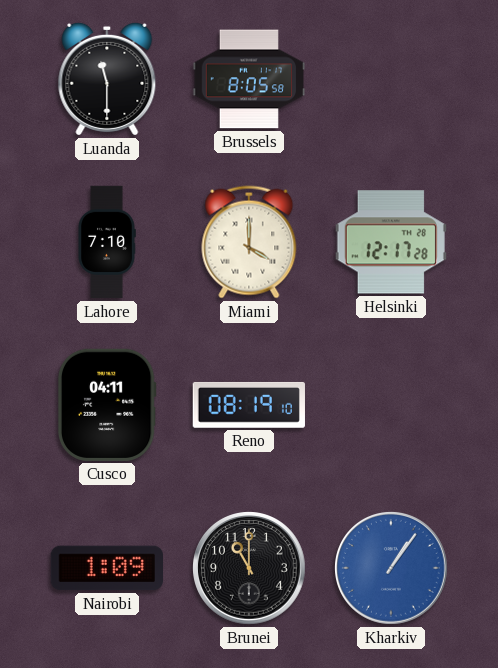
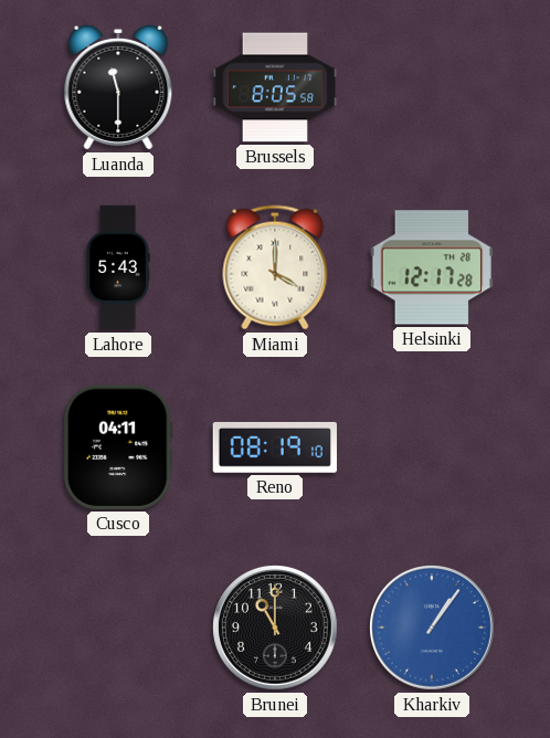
Lahore: 7:10 -> 5:43
Nairobi: 1:09 -> none
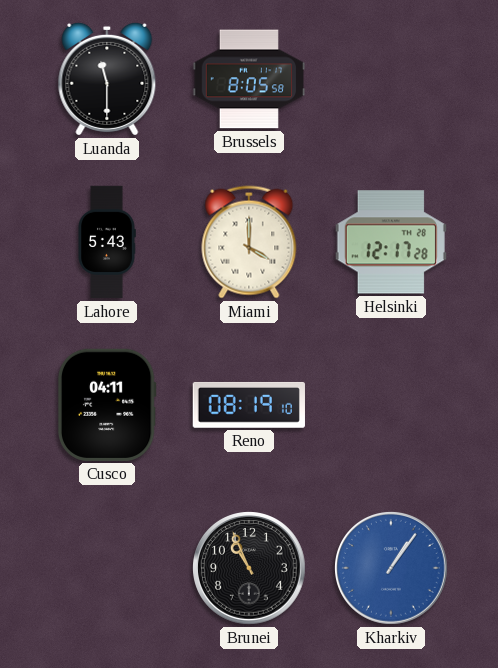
Brunei: 11:00 -> 10:56
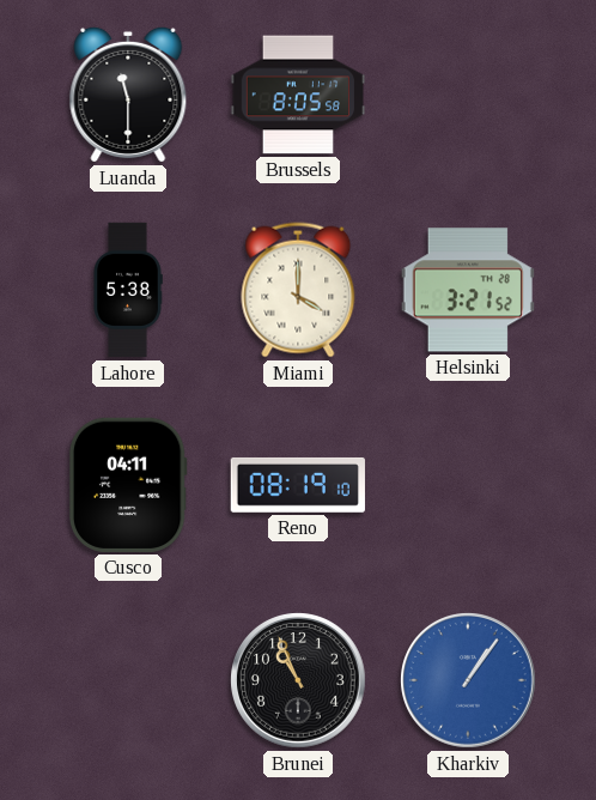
Lahore: 5:43 -> 5:38
Helsinki: 12:17 -> 3:21
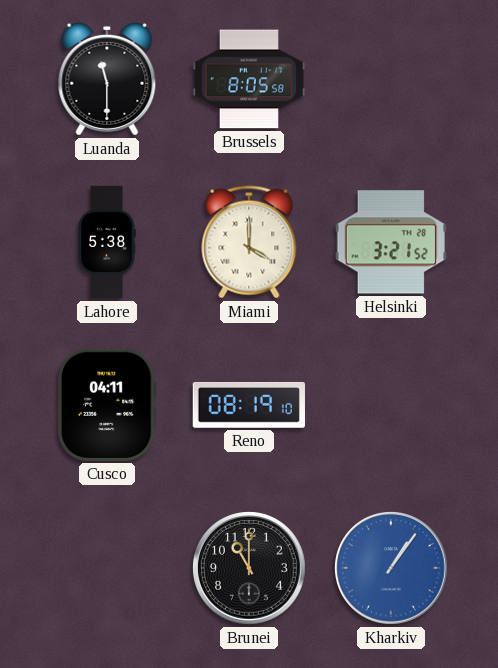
Brunei: 10:56 -> 11:00
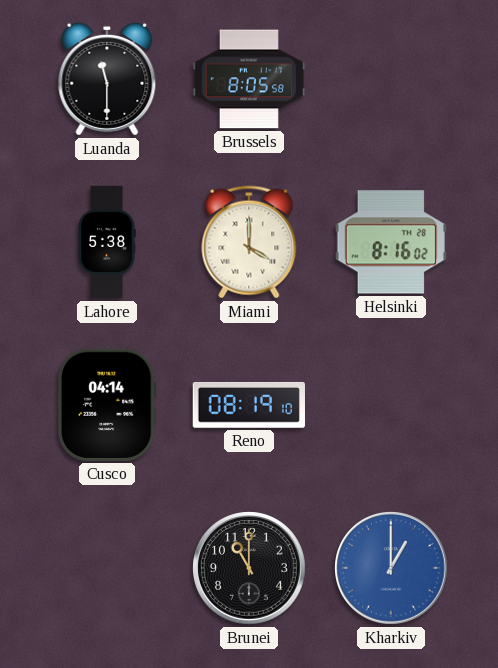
Helsinki: 3:21 -> 8:16
Cusco: 04:11 -> 04:14
Kharkiv: 1:06 -> 1:00
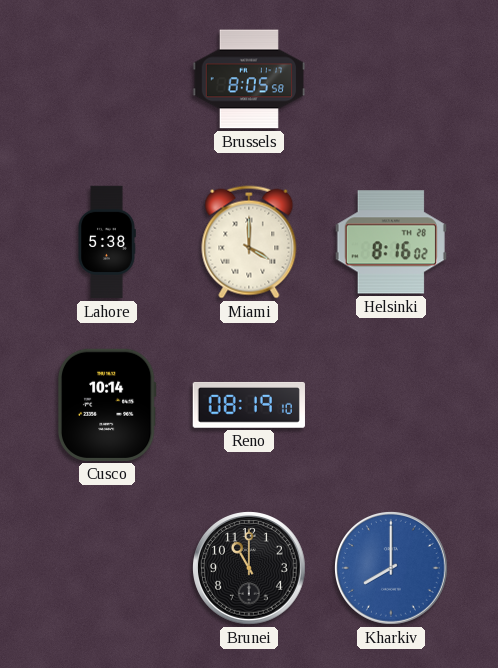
Luanda: 11:30 -> none
Cusco: 04:14 -> 10:14
Kharkiv: 1:00 -> 8:00
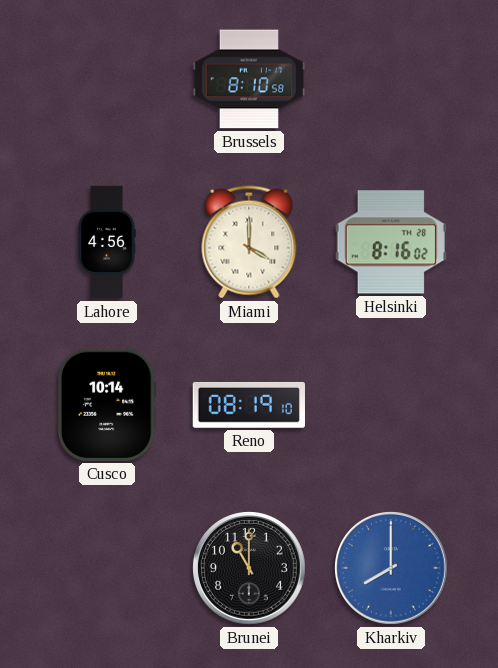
Brussels: 8:05 -> 8:10
Lahore: 5:38 -> 4:56
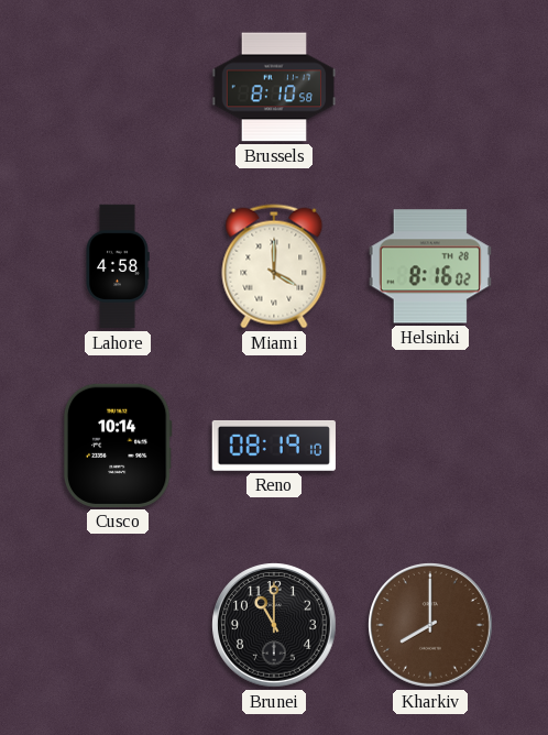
Lahore: 4:56 -> 4:58
Kharkiv dial: blue -> brown
